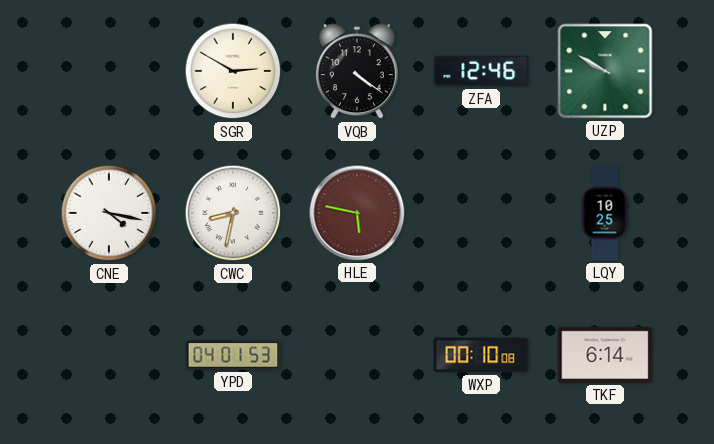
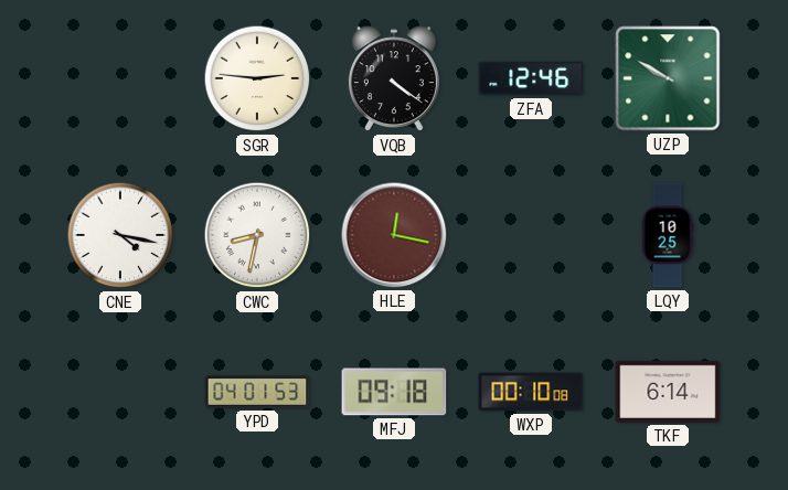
SGR: 2:50 -> 2:46
HLE: 5:47 -> 12:17
MFJ: none -> 09:18
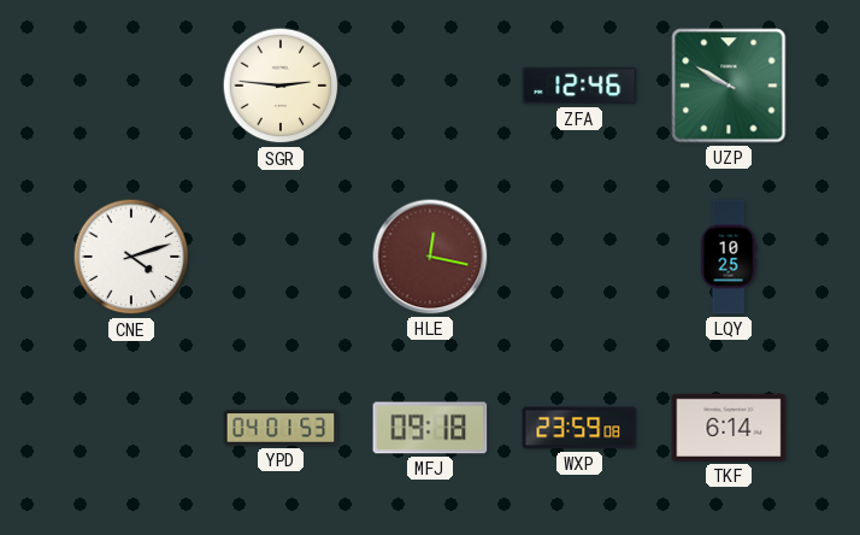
VQB: 4:21 -> none
CNE: 4:17 -> 4:12
CWC: 8:32 -> none
WXP: 00:10 -> 23:59
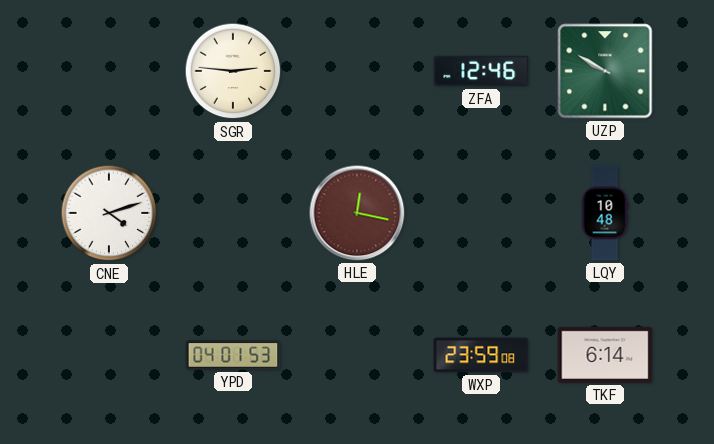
LQY: 10:25 -> 10:48
MFJ: 09:18 -> none
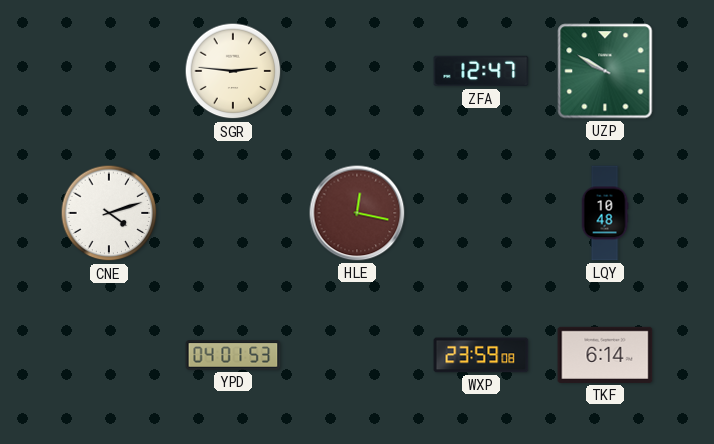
ZFA: 12:46 -> 12:47
